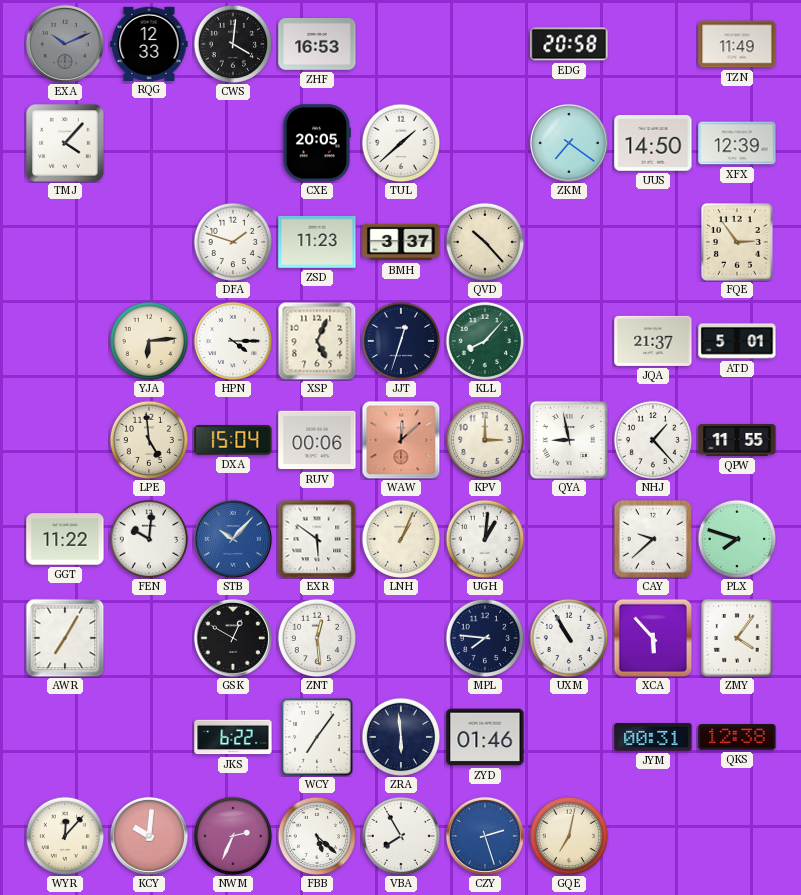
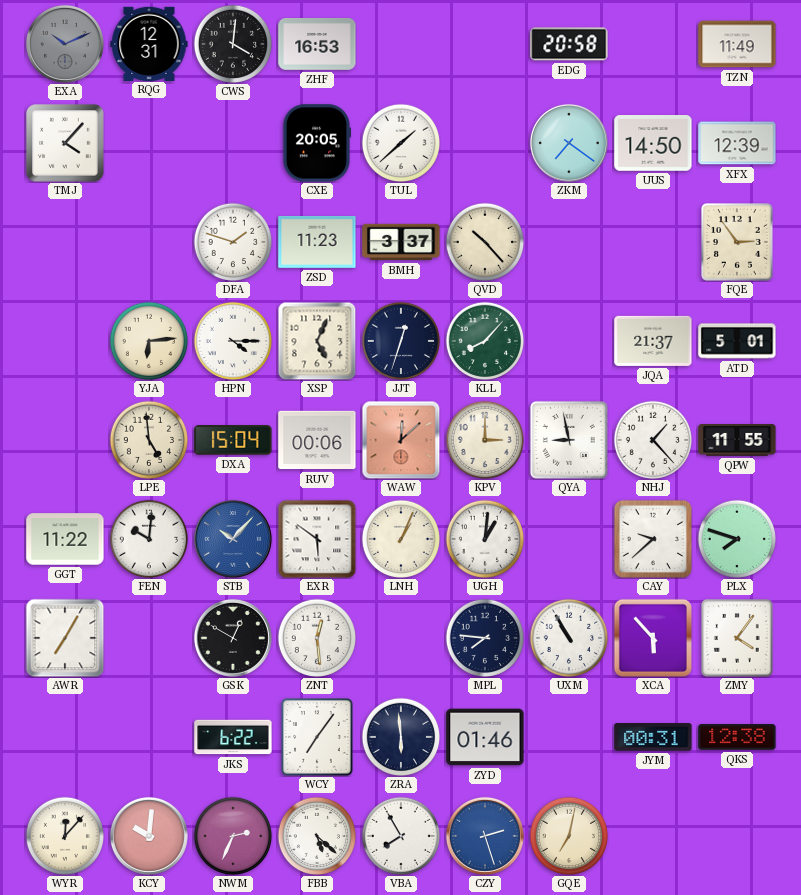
RQG: 12:33 -> 12:31
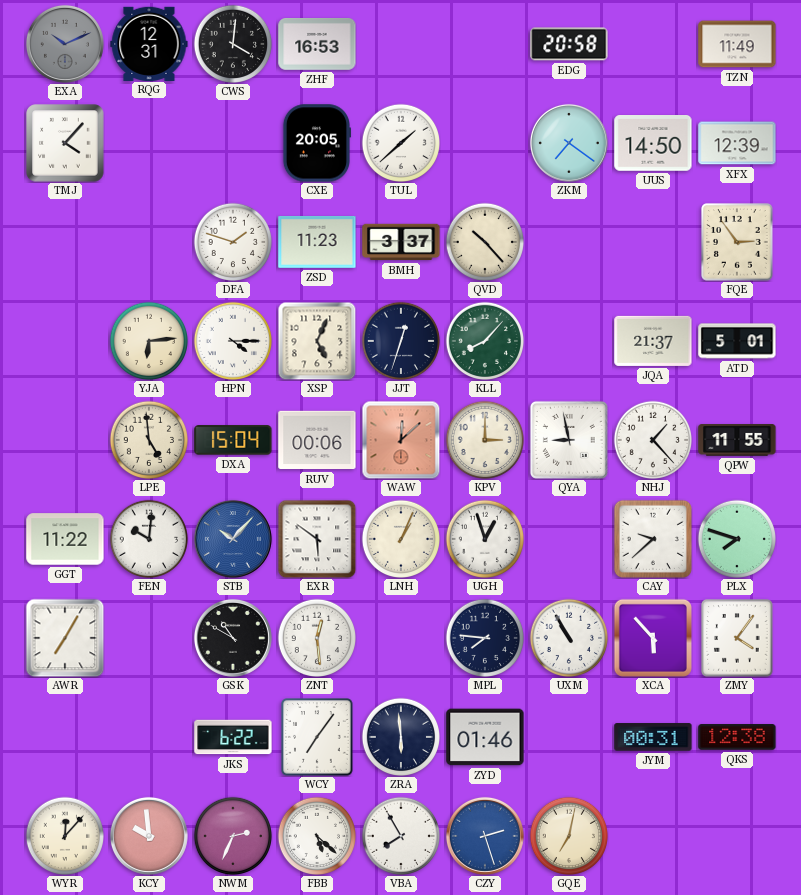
UGH: 1:01 -> 12:57
GSK: 12:50 -> 10:50
KCY: 10:01 -> 9:59
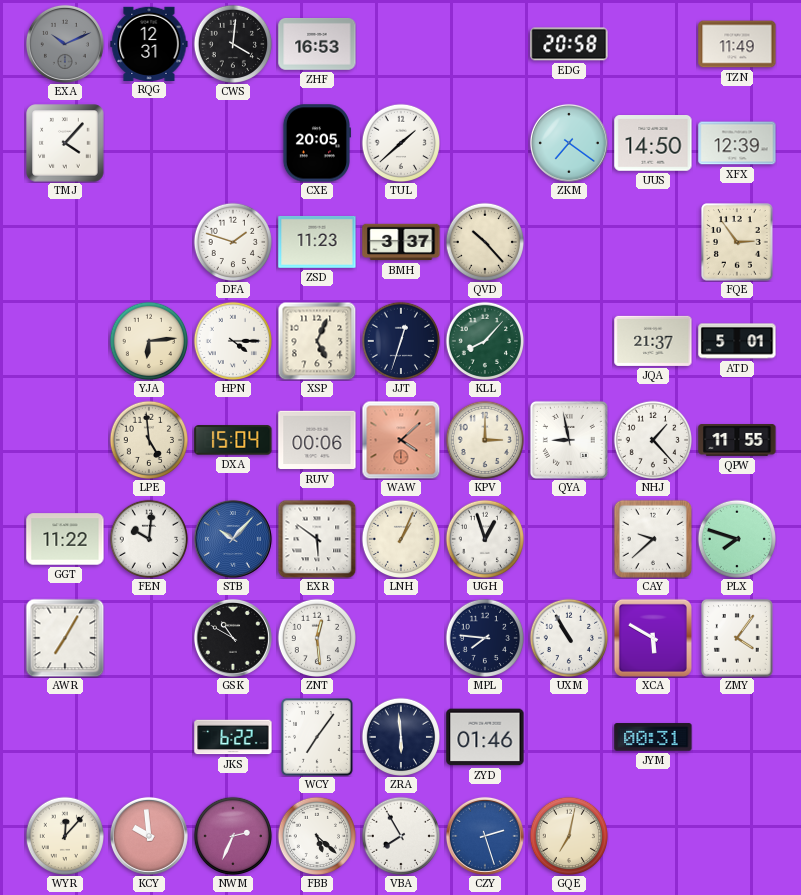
WAW: 12:08 -> 4:08
XCA: 5:53 -> 5:50
QKS: 12:38 -> none
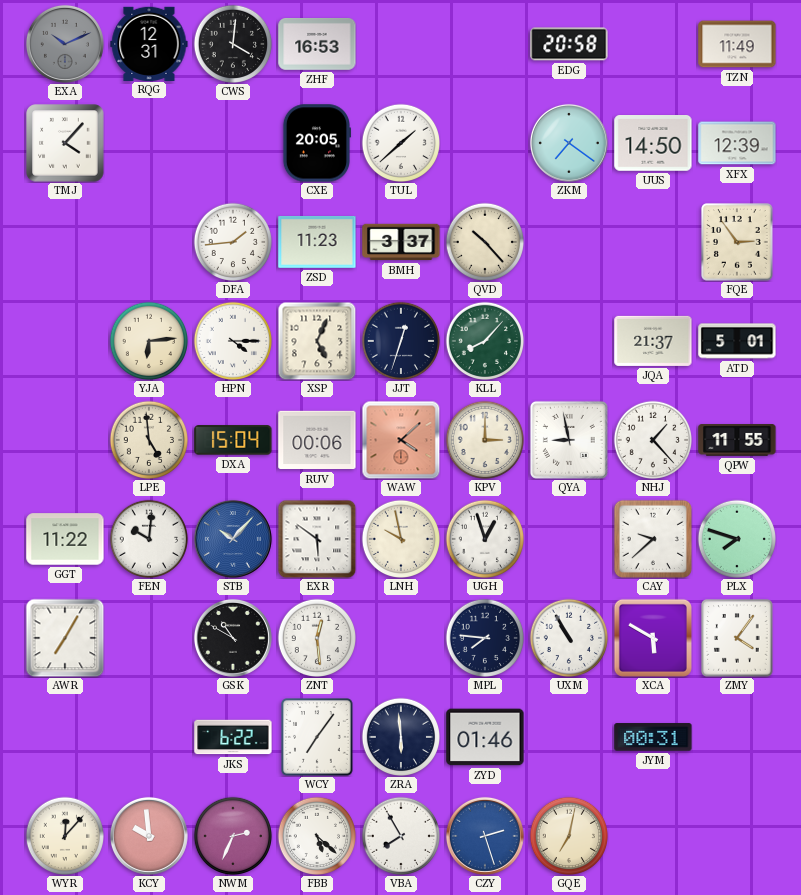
DFA: 1:48 -> 1:44
LNH: 1:04 -> 9:58
